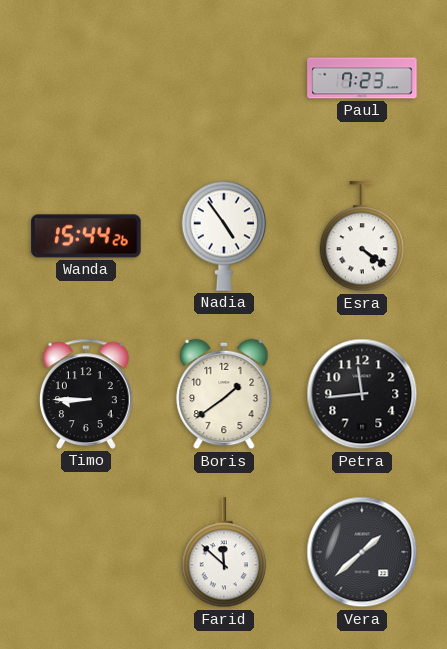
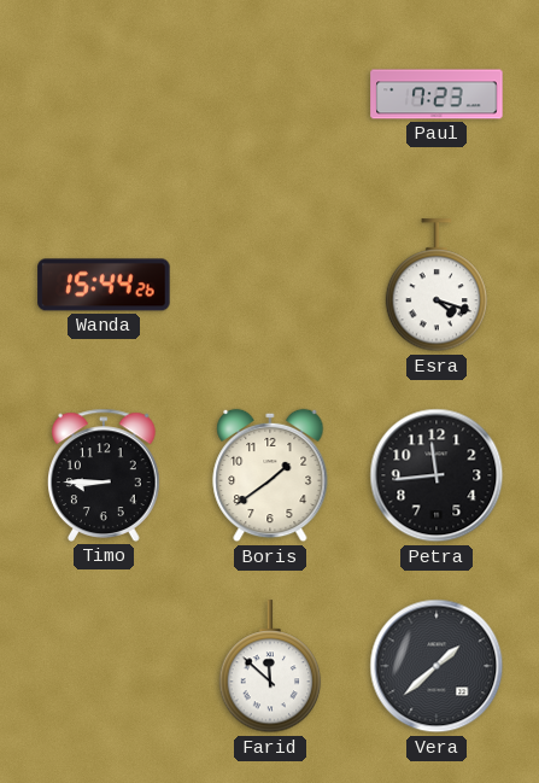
Nadia: 4:54 -> none
Esra: 4:21 -> 4:18
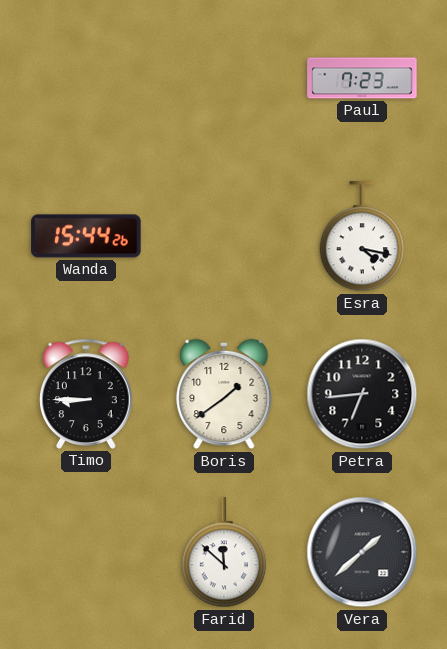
Esra: 4:18 -> 4:17
Petra: 11:44 -> 6:44
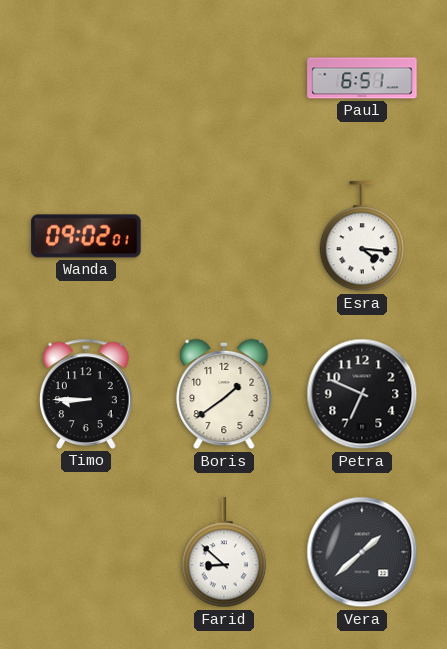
Paul: 7:23 -> 6:51
Wanda: 15:44 -> 09:02
Esra: 4:17 -> 4:16
Petra: 6:44 -> 6:49
Farid: 11:52 -> 8:52
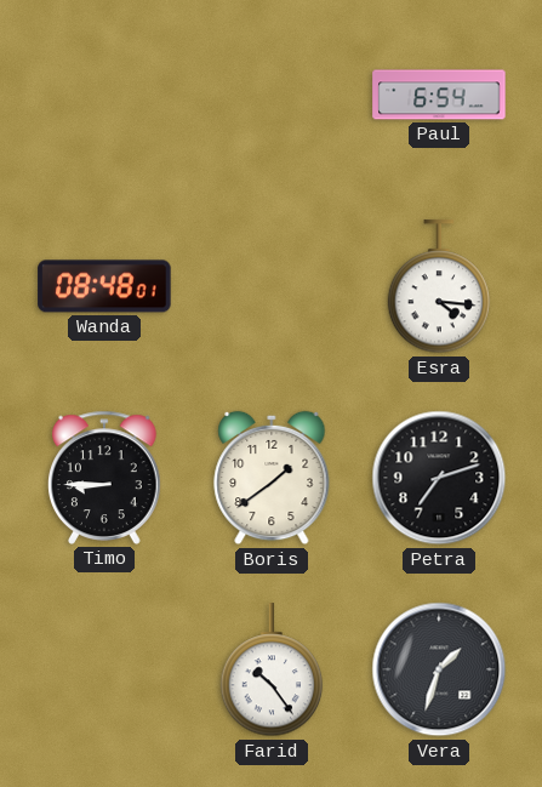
Paul: 6:51 -> 6:54
Wanda: 09:02 -> 08:48
Petra: 6:49 -> 7:12
Farid: 8:52 -> 10:24
Vera: 1:38 -> 1:33
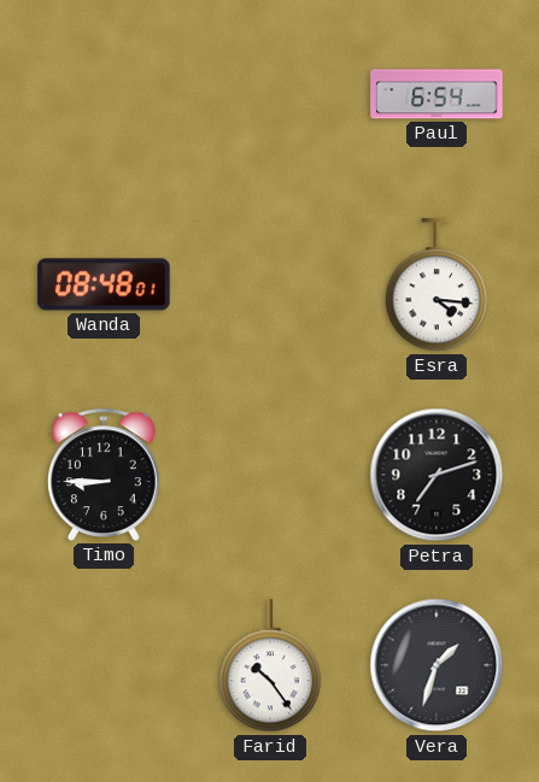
Boris: 1:39 -> none
